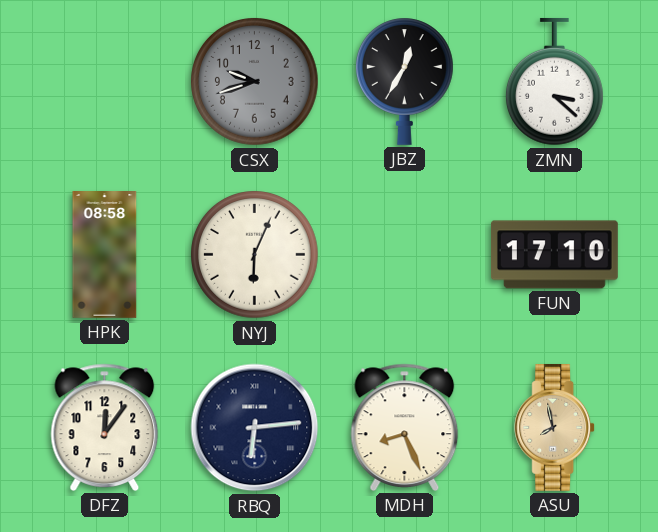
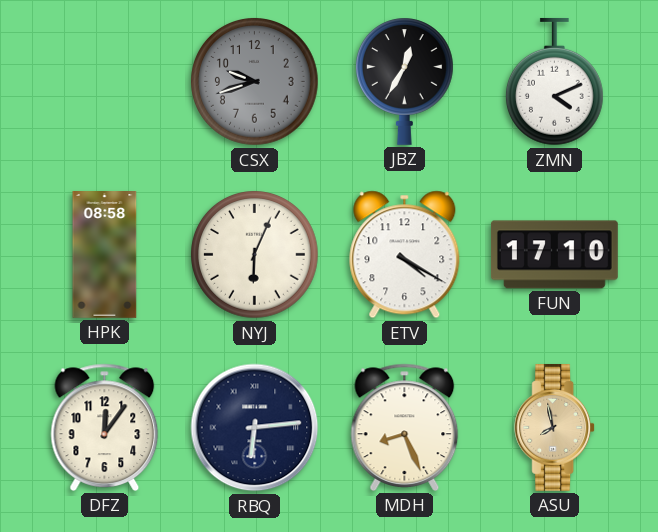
ZMN: 3:22 -> 4:11
ETV: none -> 4:20
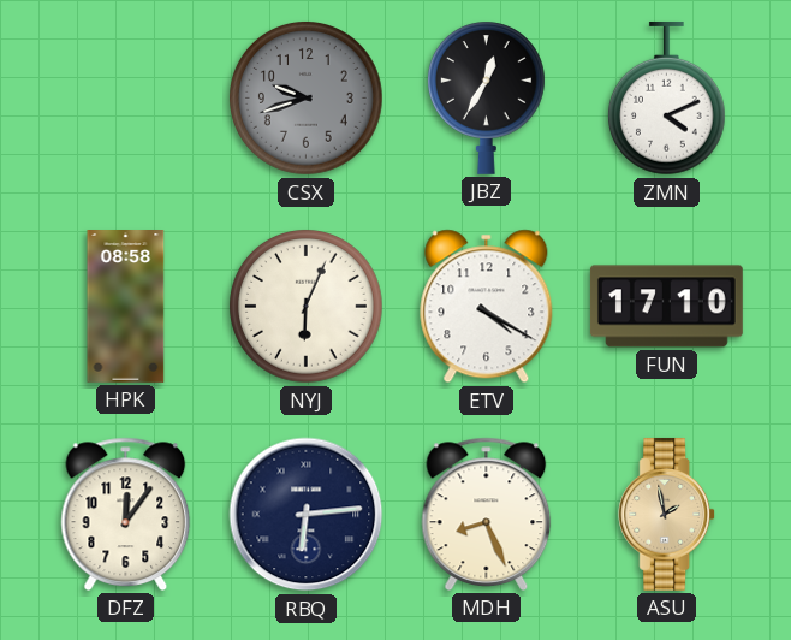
ASU: 7:58 -> 1:58
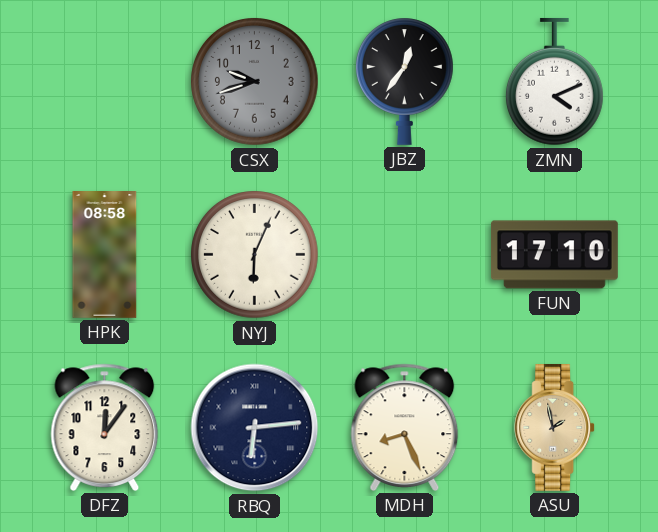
JBZ: 12:35 -> 12:36
ETV: 4:20 -> none
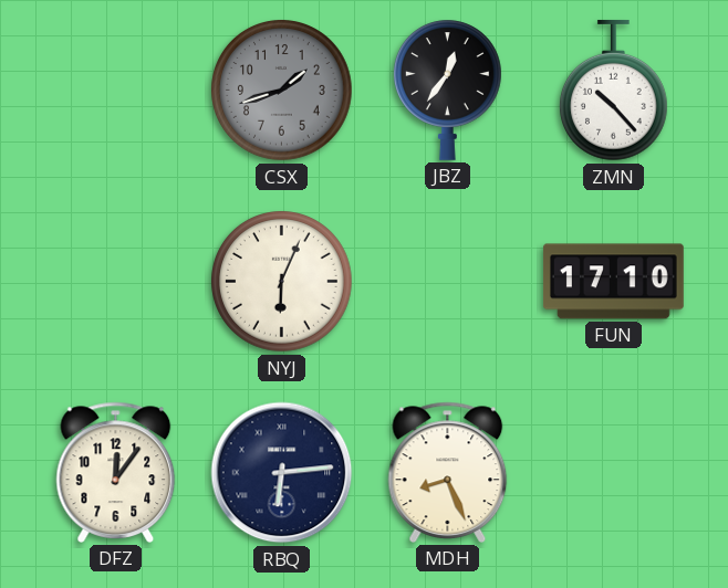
CSX: 9:42 -> 1:42
ZMN: 4:11 -> 10:23
HPK: 08:58 -> none
ASU: 1:58 -> none
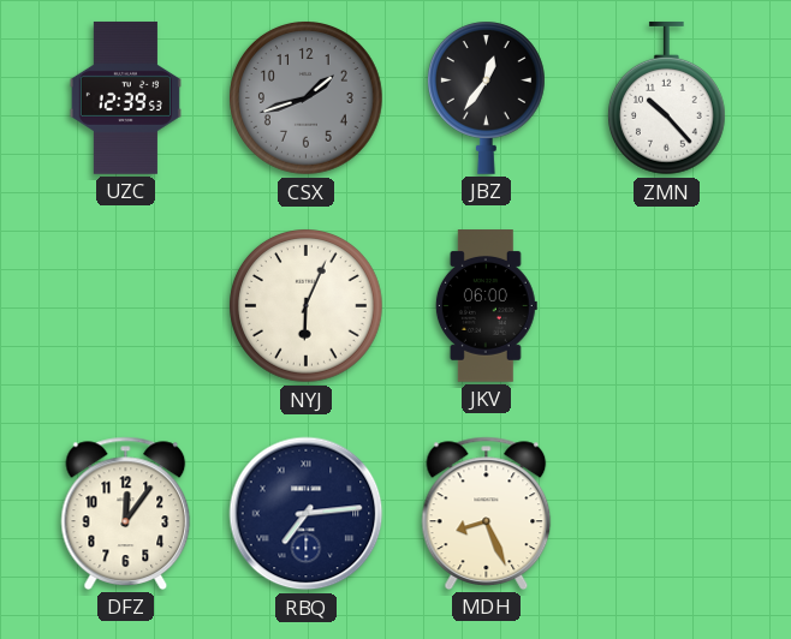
UZC: none -> 12:39
JKV: none -> 06:00
FUN: 17:10 -> none
RBQ: 6:14 -> 7:14
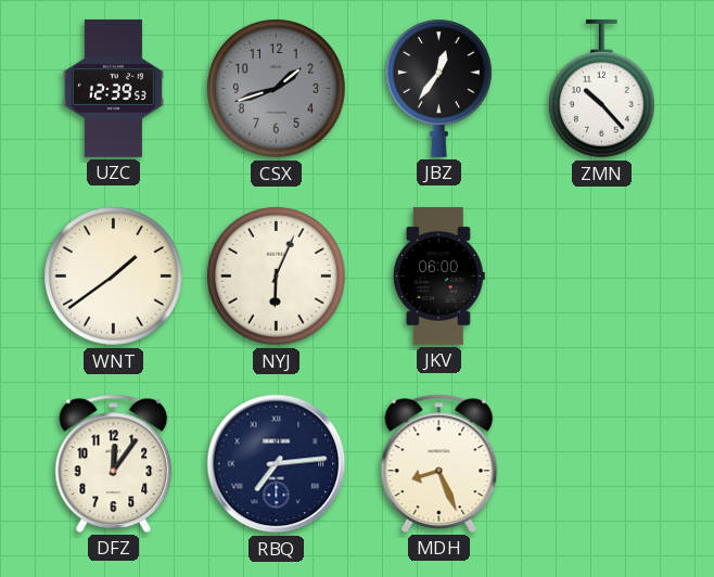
WNT: none -> 1:39
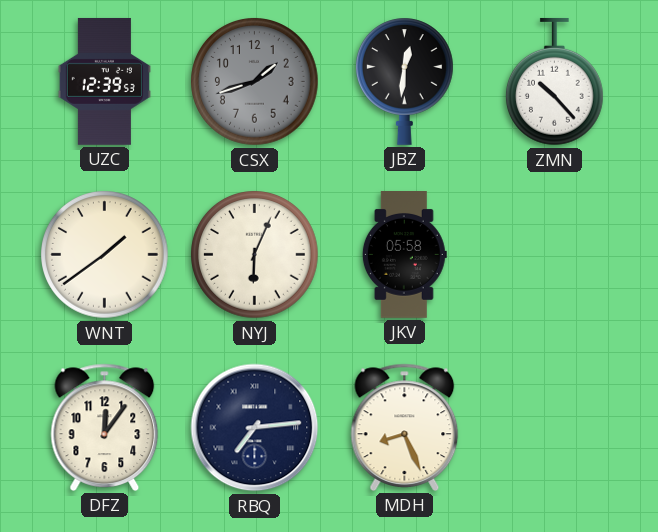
JBZ: 12:36 -> 12:31
JKV: 06:00 -> 05:58
